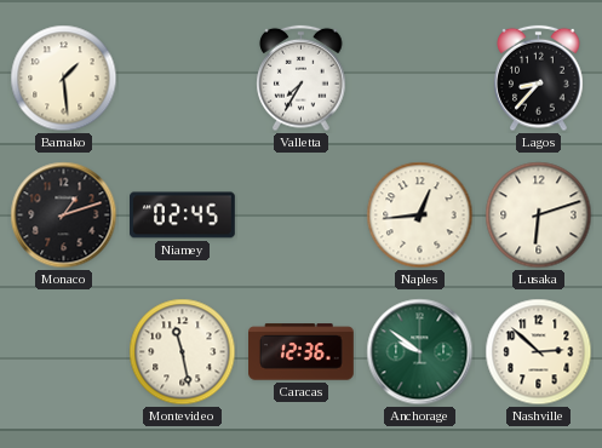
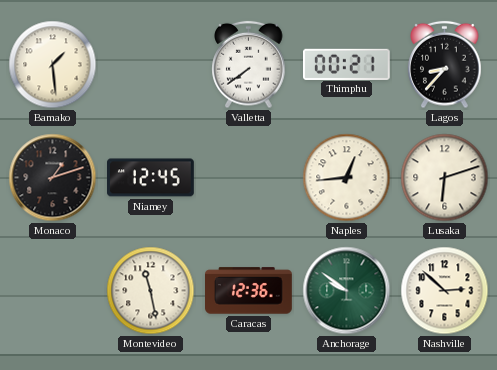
Valletta: 7:35 -> 7:39
Thimphu: none -> 00:21
Niamey: 02:45 -> 12:45
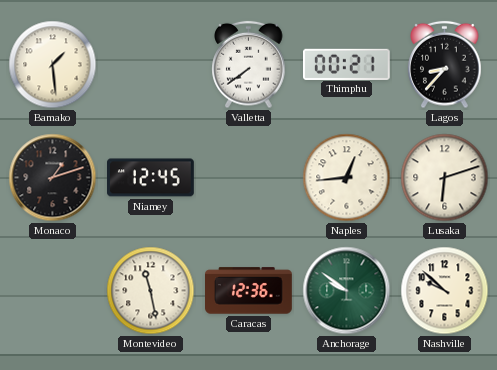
Nashville: 2:52 -> 9:52
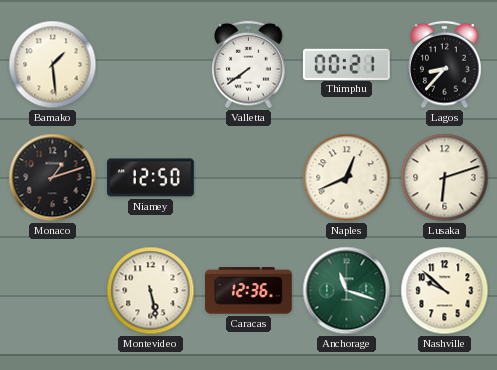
Niamey: 12:45 -> 12:50
Naples: 12:44 -> 12:41
Montevideo: 11:28 -> 5:28
Anchorage: 9:51 -> 11:18
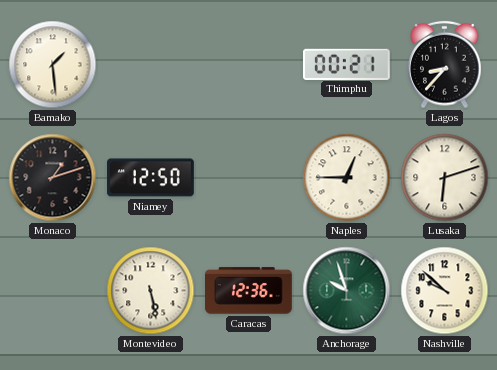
Valletta: 7:39 -> none
Naples: 12:41 -> 12:45
Anchorage: 11:18 -> 9:57
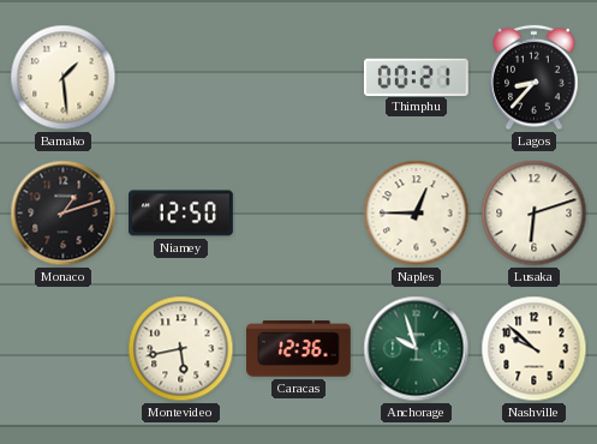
Montevideo: 5:28 -> 5:43
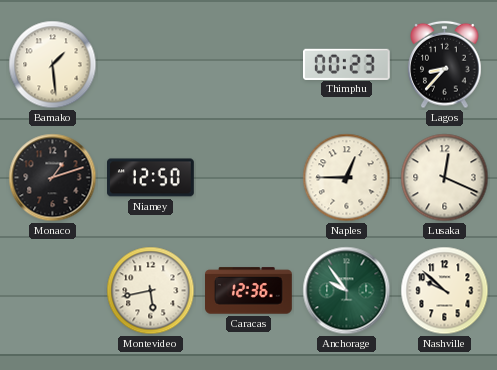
Thimphu: 00:21 -> 00:23
Lusaka: 6:12 -> 12:19
Anchorage: 9:57 -> 9:54
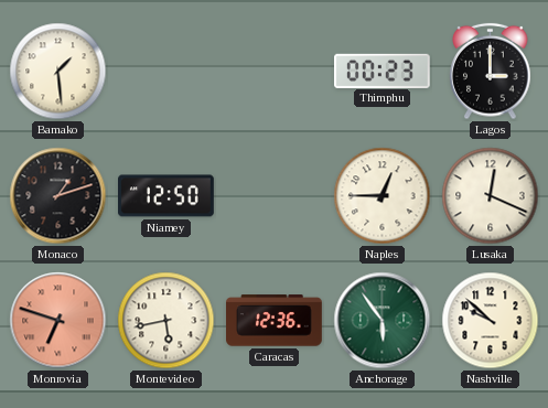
Lagos: 8:37 -> 3:00
Monrovia: none -> 6:48
Anchorage: 9:54 -> 5:54
